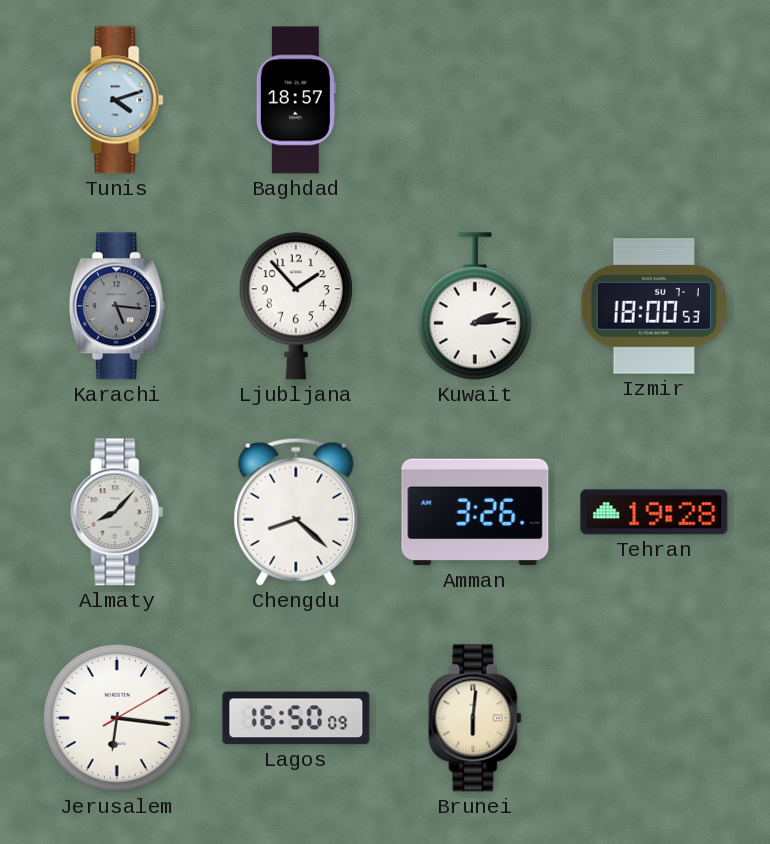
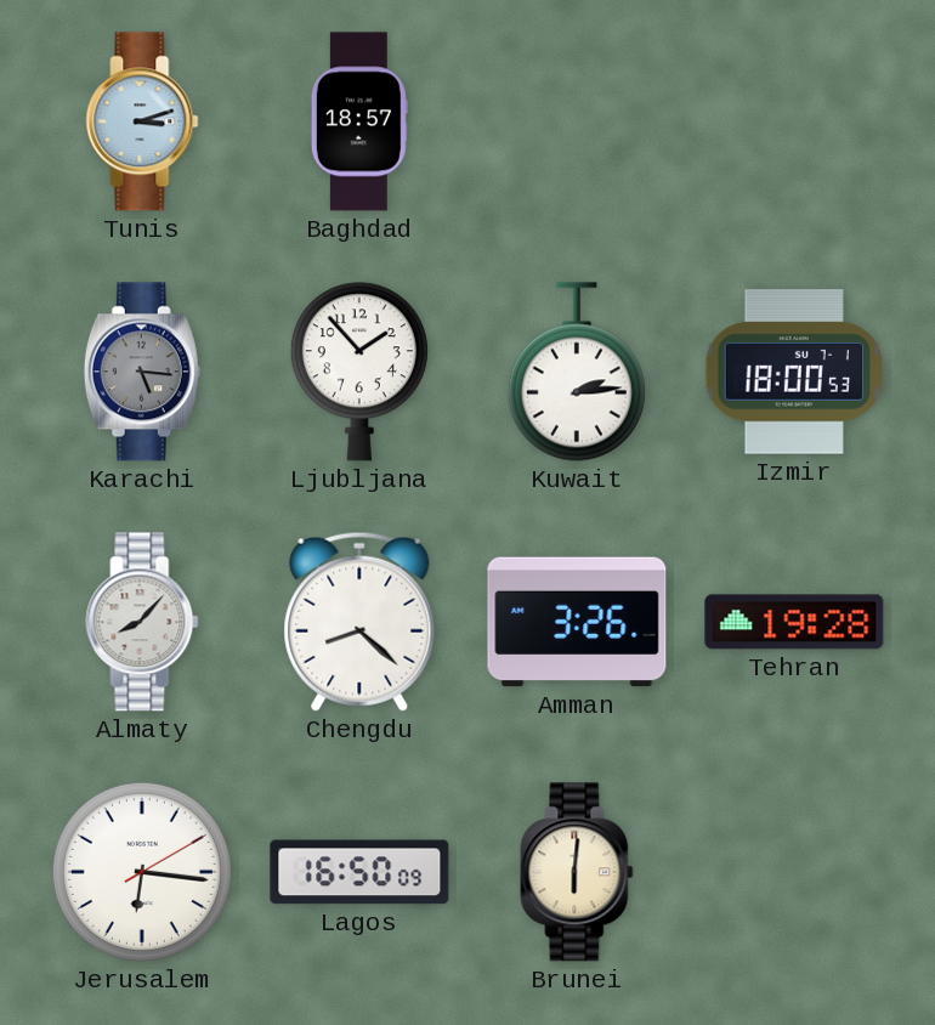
Tunis: 4:12 -> 3:12
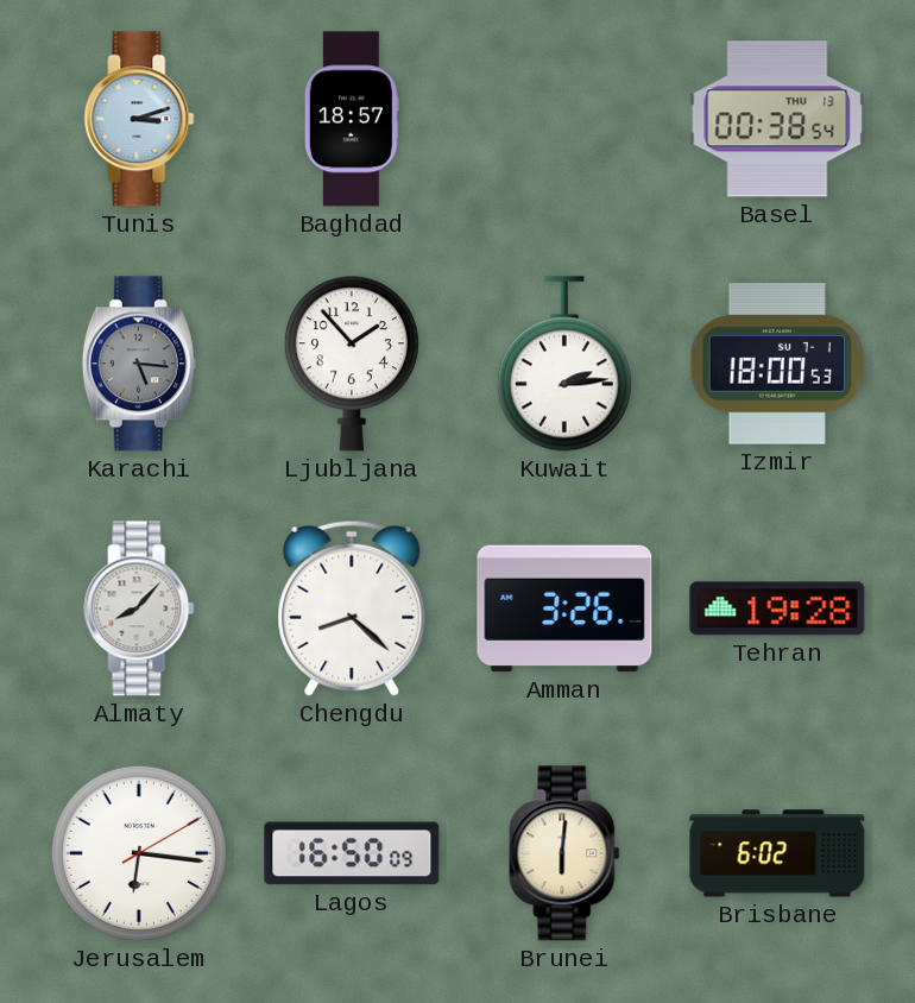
Basel: none -> 00:38
Brisbane: none -> 6:02
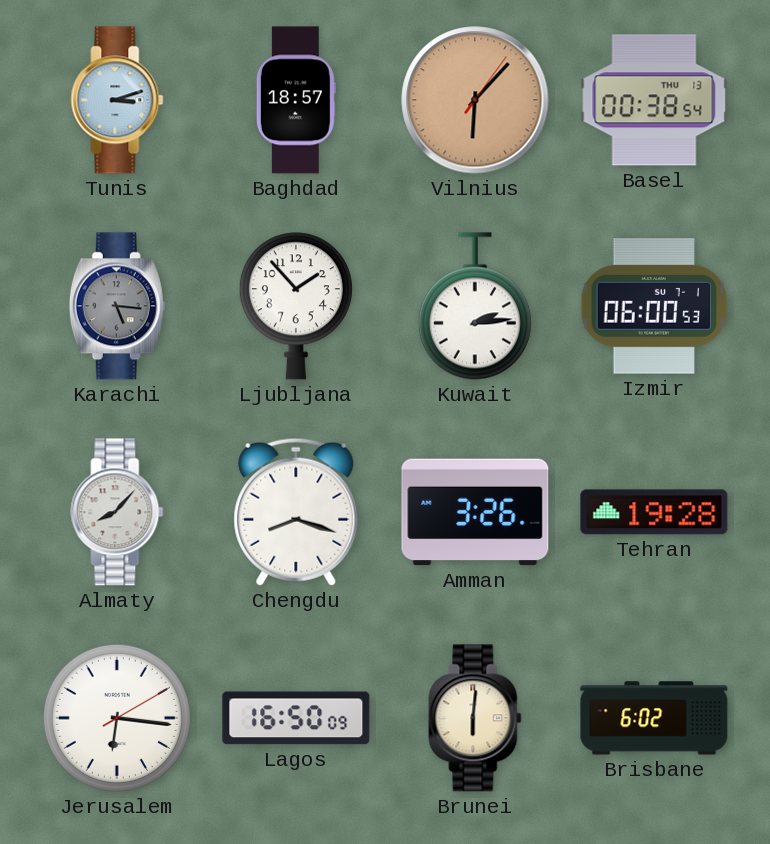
Vilnius: none -> 6:07
Izmir: 18:00 -> 06:00
Chengdu: 8:22 -> 8:18
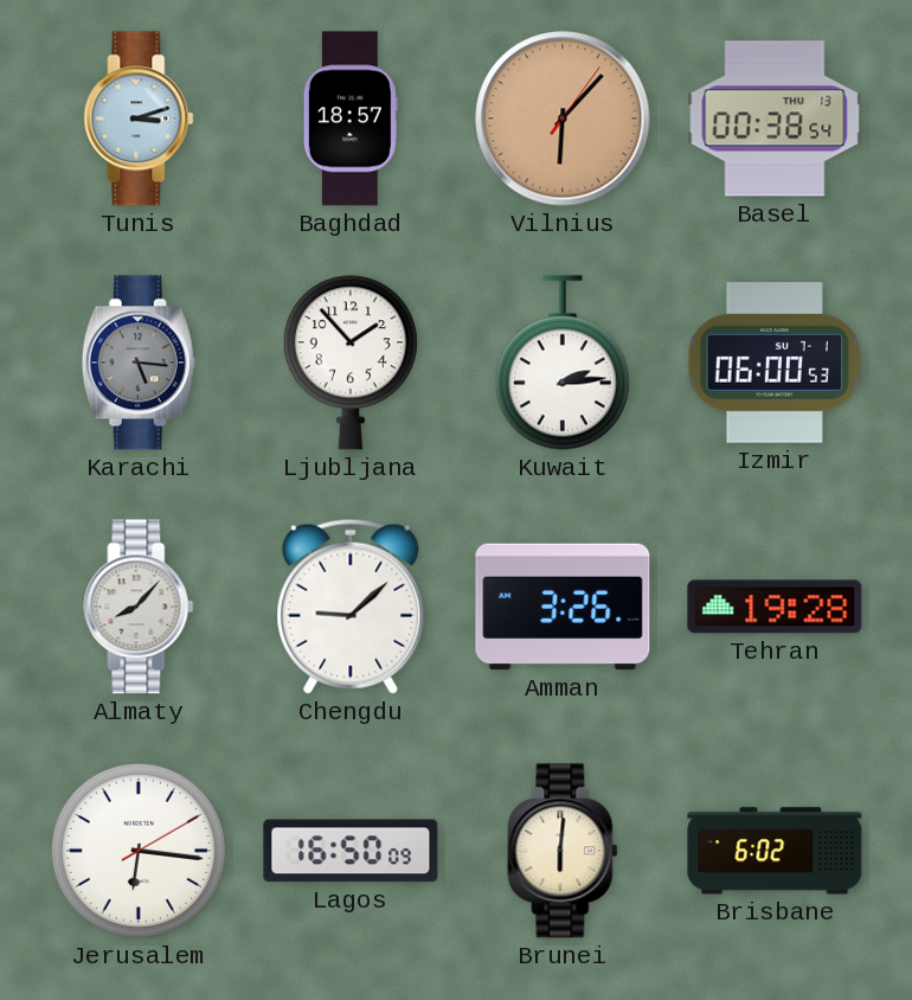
Chengdu: 8:18 -> 9:08
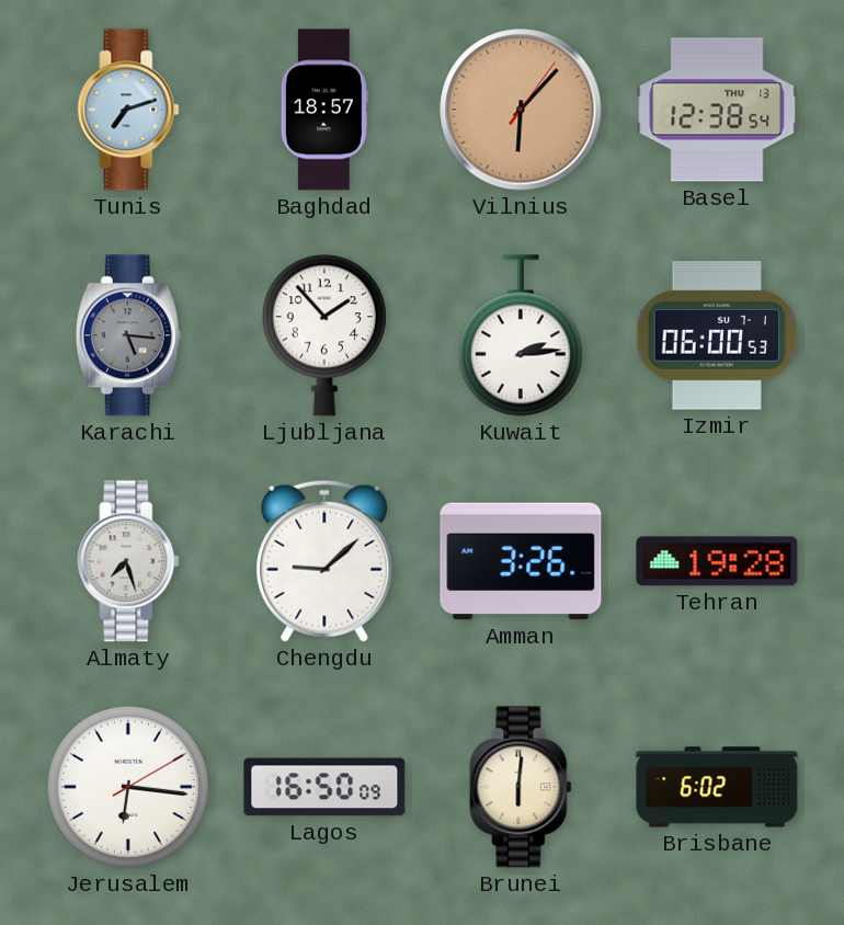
Tunis: 3:12 -> 7:12
Basel: 00:38 -> 12:38
Almaty: 8:07 -> 7:27
